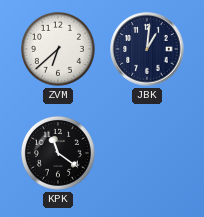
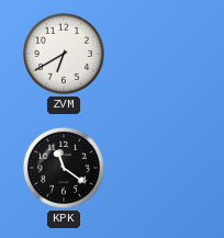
ZVM: 6:38 -> 6:40
JBK: 1:01 -> none
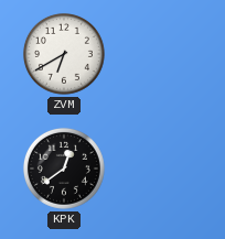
KPK: 11:21 -> 12:39
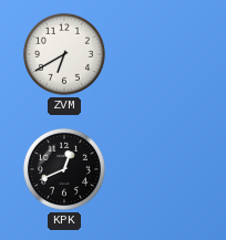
KPK: 12:39 -> 12:41
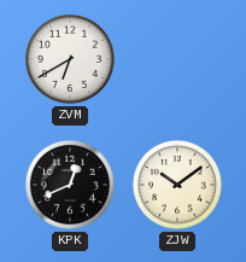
ZJW: none -> 10:09
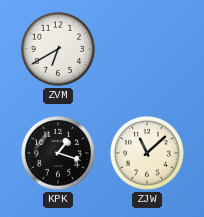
KPK: 12:41 -> 1:18
ZJW: 10:09 -> 11:08
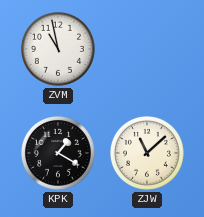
ZVM: 6:40 -> 10:58
KPK: 1:18 -> 1:20
